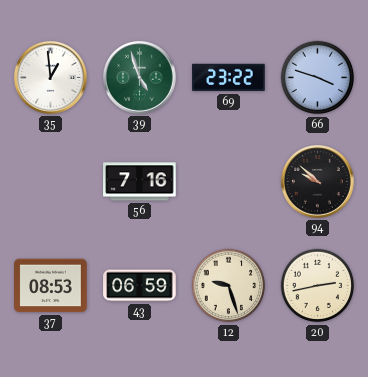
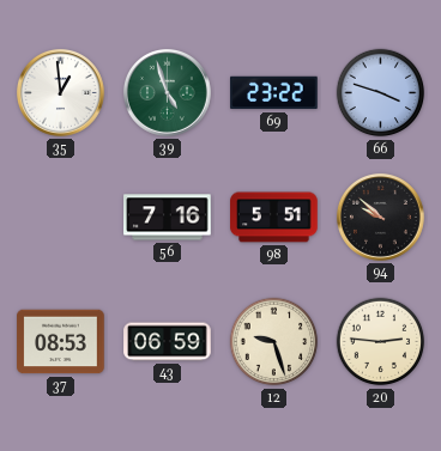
98: none -> 5:51
20: 2:43 -> 2:46
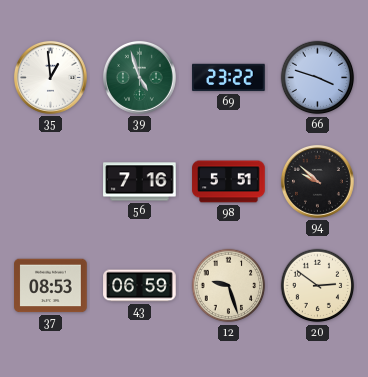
20: 2:46 -> 2:51
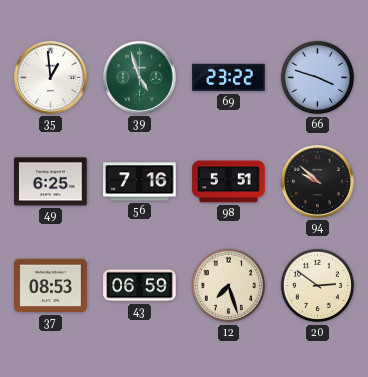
49: none -> 6:25
12: 9:27 -> 7:27
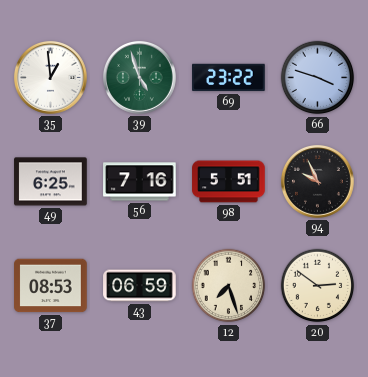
94: 9:52 -> 9:56
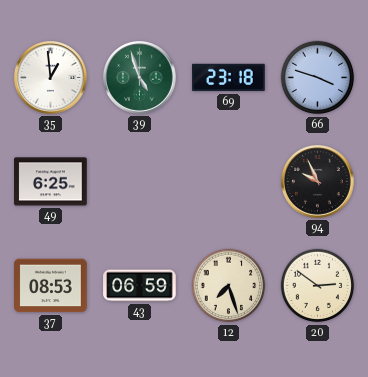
69: 23:22 -> 23:18
56: 7:16 -> none
98: 5:51 -> none
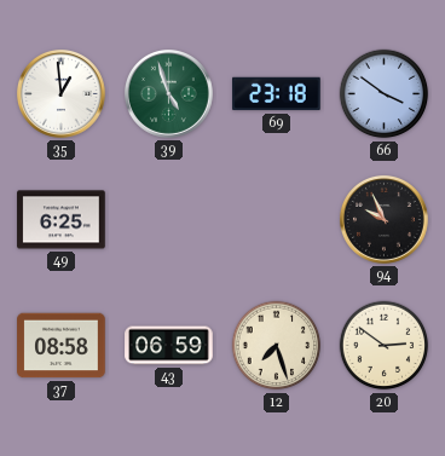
66: 3:48 -> 3:51
37: 08:53 -> 08:58
